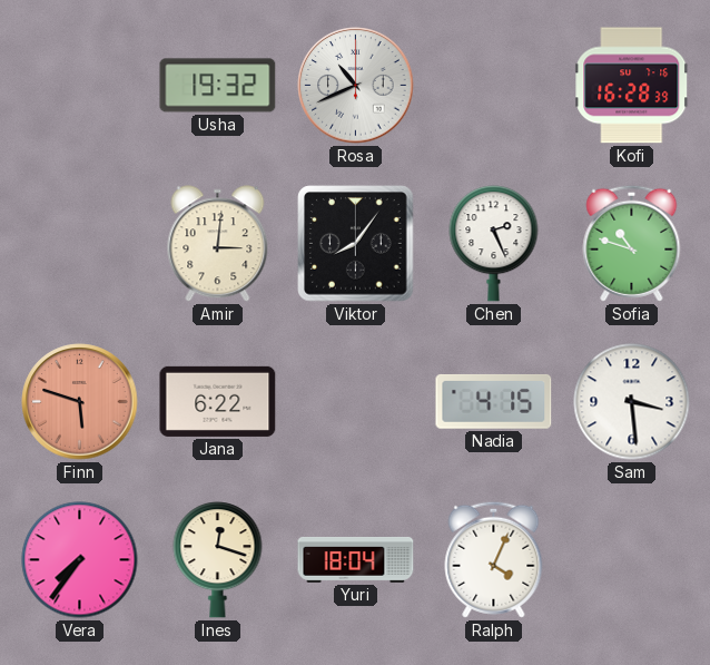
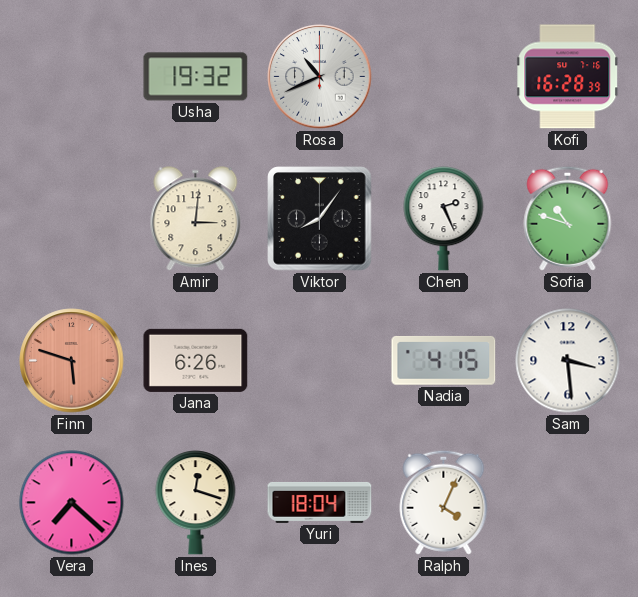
Jana: 6:22 -> 6:26
Vera: 7:36 -> 7:22
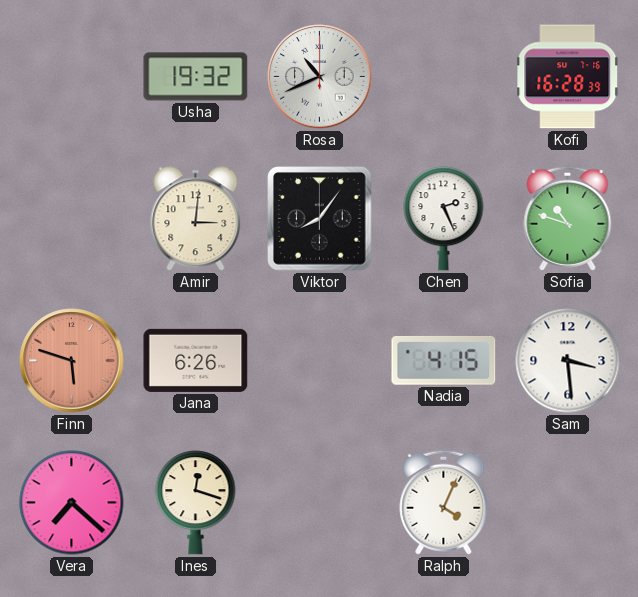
Yuri: 18:04 -> none
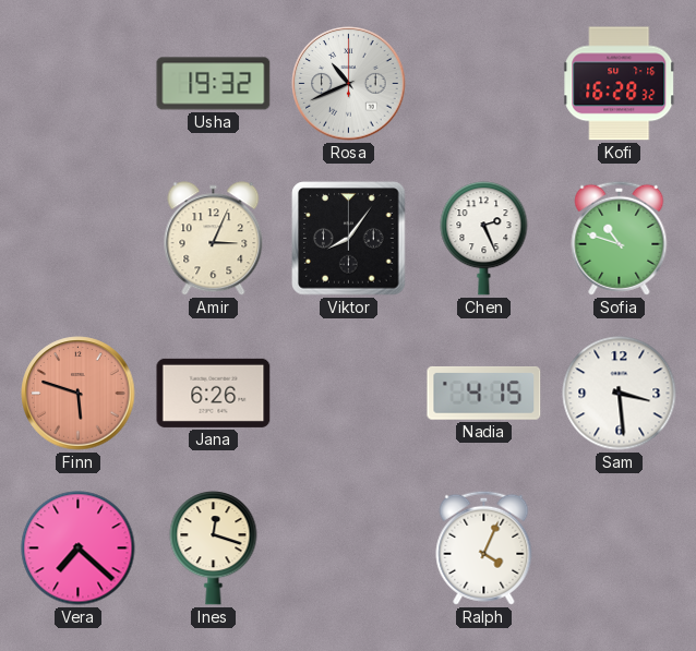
Kofi: 16:28:39 -> 16:28:32
Amir: 3:01 -> 3:04
